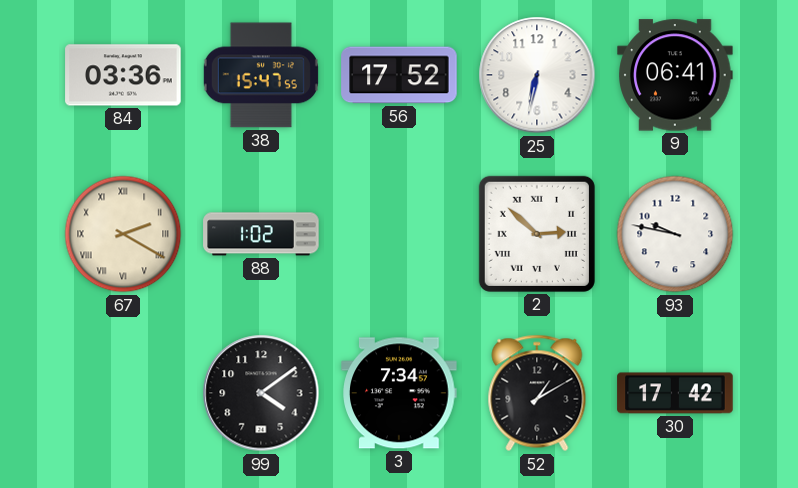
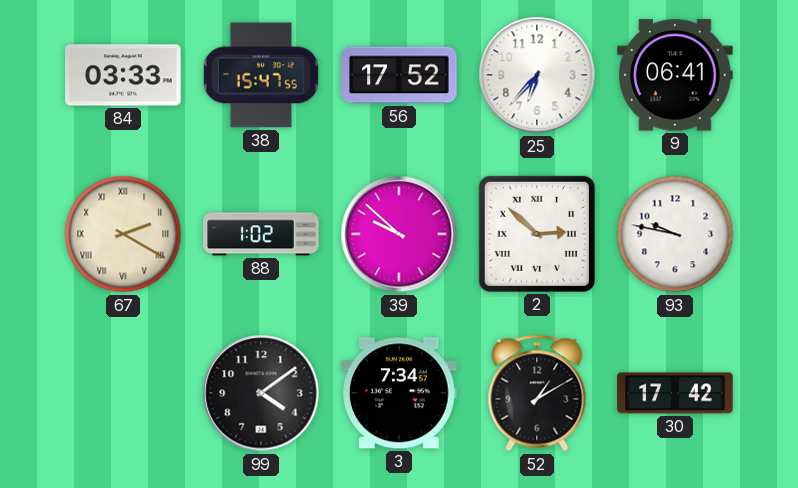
84: 03:36 -> 03:33
25: 6:32 -> 6:37
39: none -> 9:52
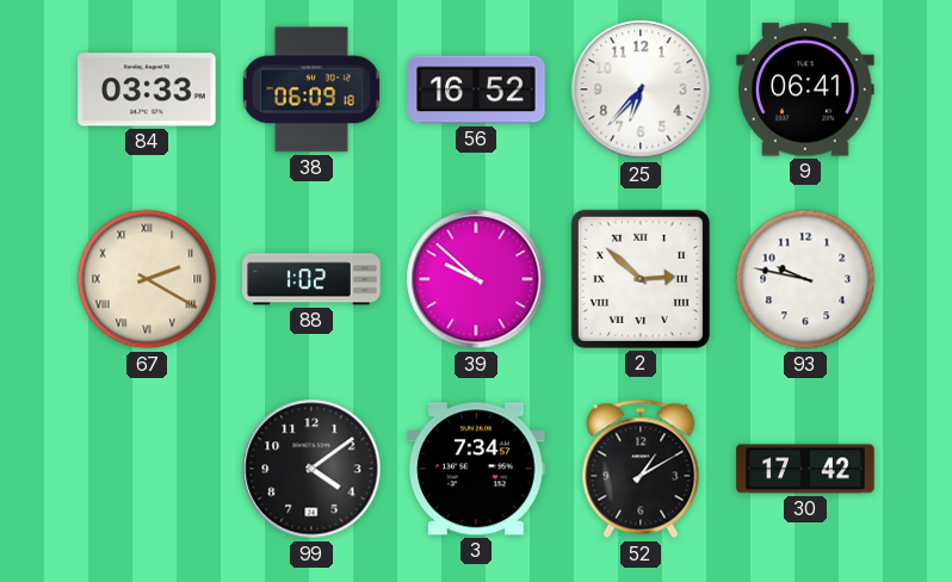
38: 15:47 -> 06:09
56: 17:52 -> 16:52
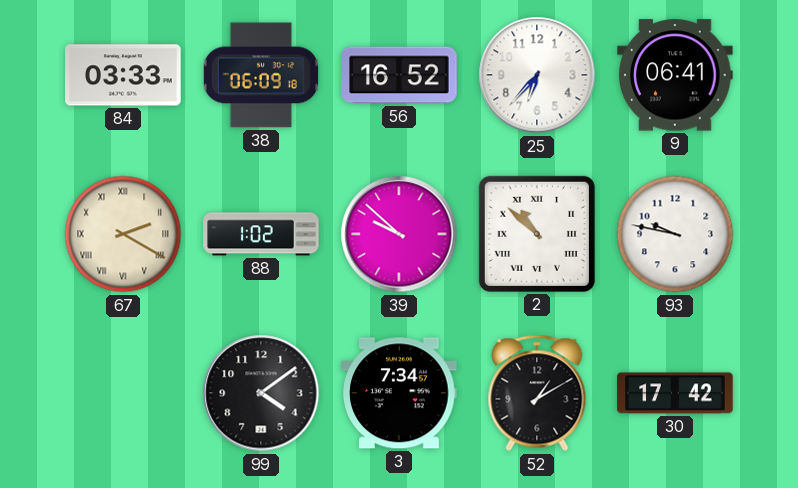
2: 2:52 -> 10:52
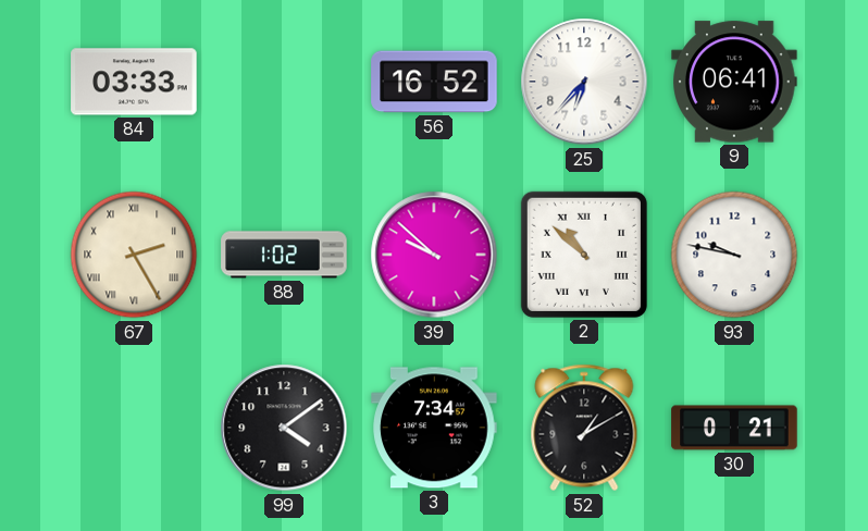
38: 06:09 -> none
67: 2:20 -> 2:25
30: 17:42 -> 0:21
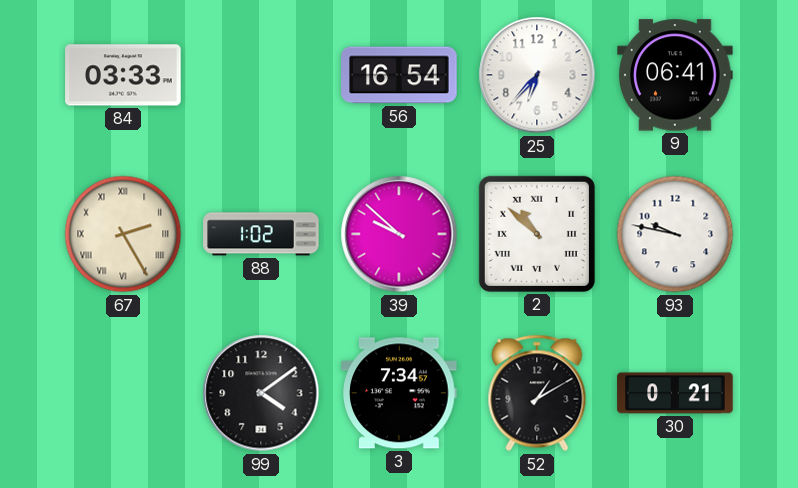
56: 16:52 -> 16:54
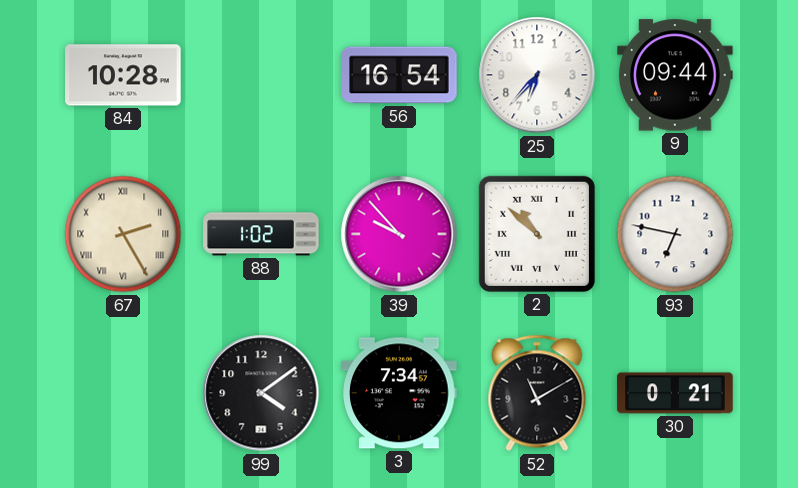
84: 03:33 -> 10:28
9: 06:41 -> 09:44
39: 9:52 -> 9:53
93: 9:47 -> 6:47
52: 1:10 -> 11:10
